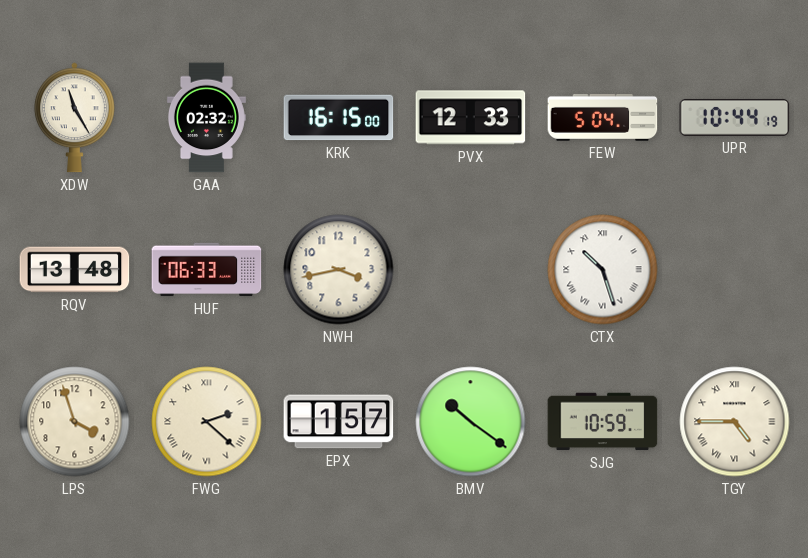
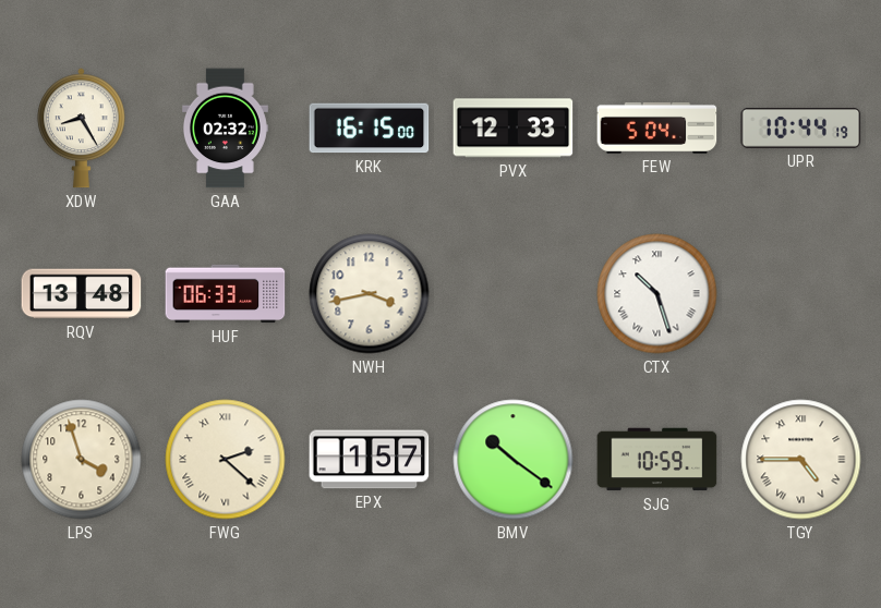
XDW: 11:25 -> 8:25
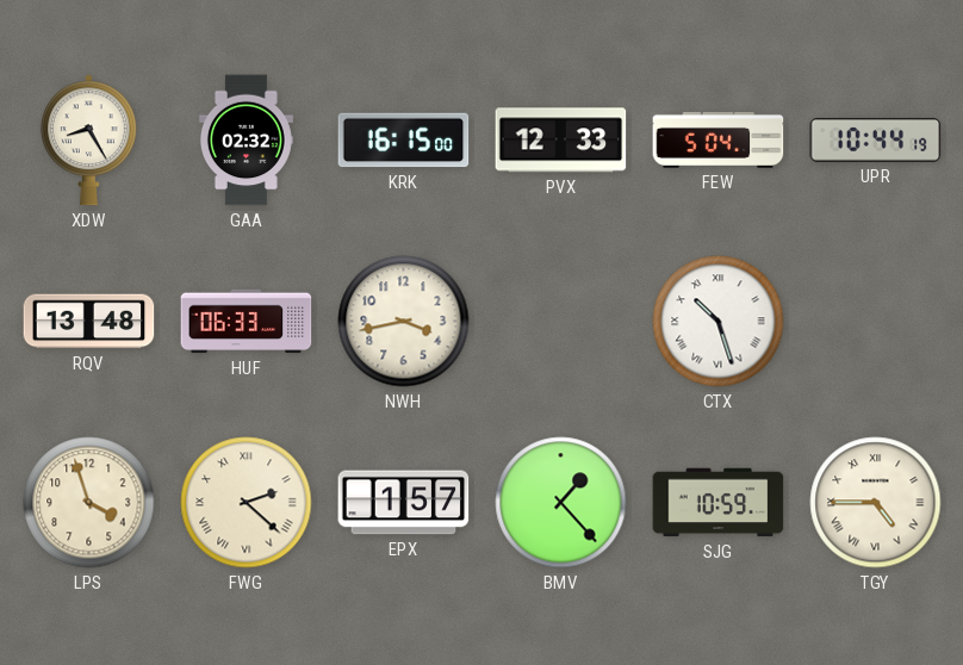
BMV: 10:21 -> 1:23
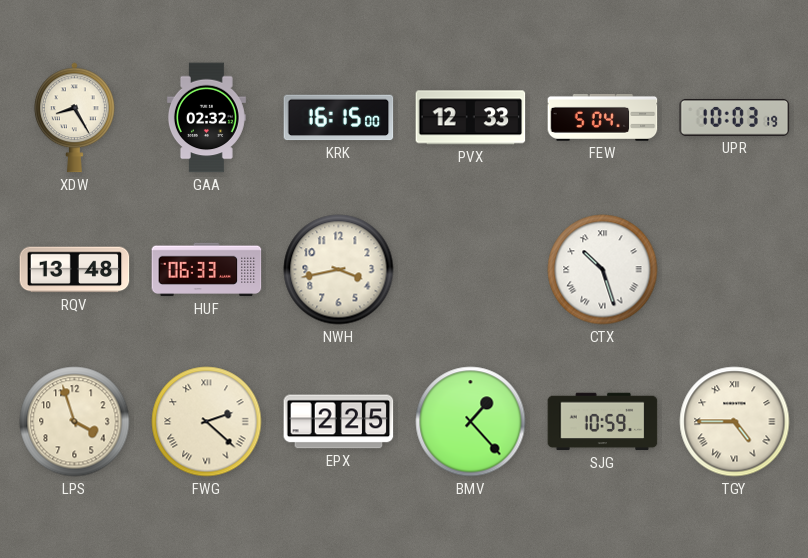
UPR: 10:44 -> 10:03
EPX: 1:57 -> 2:25
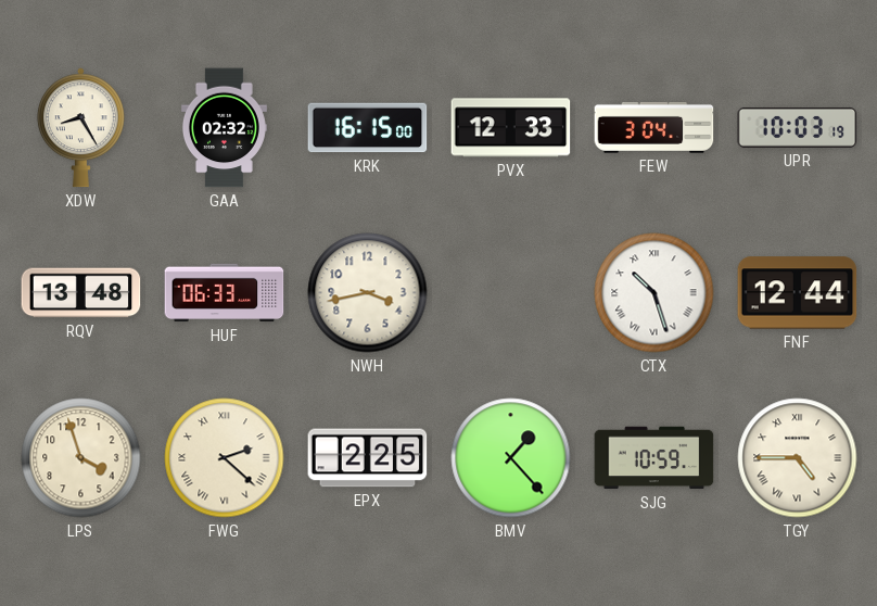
FEW: 5:04 -> 3:04
FNF: none -> 12:44
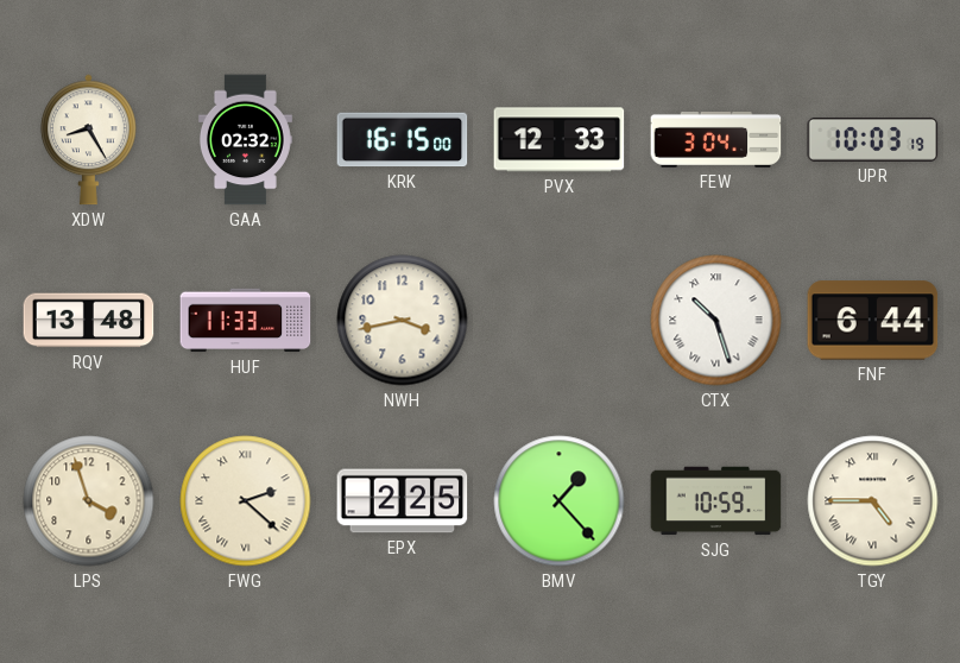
HUF: 06:33 -> 11:33
FNF: 12:44 -> 6:44
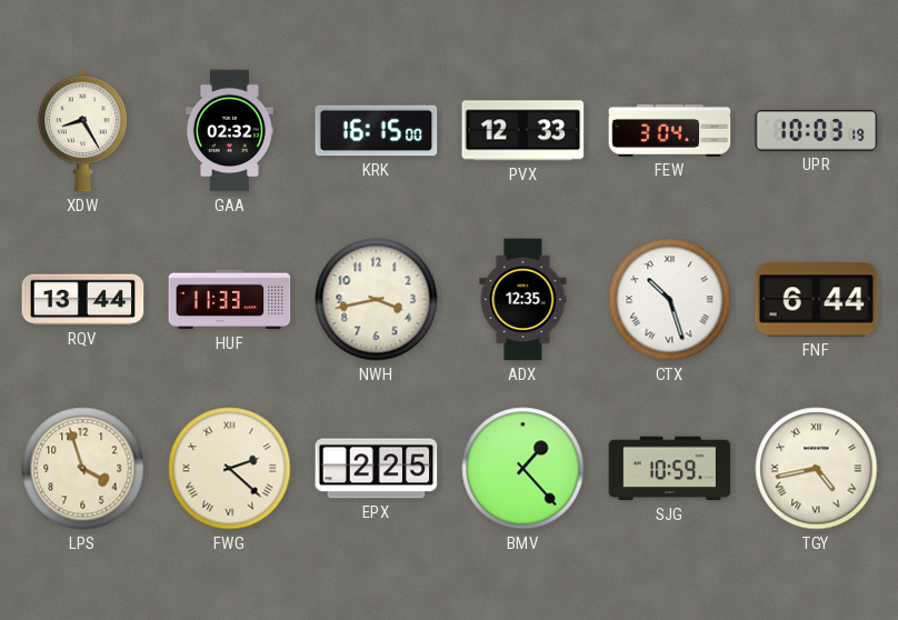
RQV: 13:48 -> 13:44
ADX: none -> 12:35
TGY: 4:45 -> 4:43
